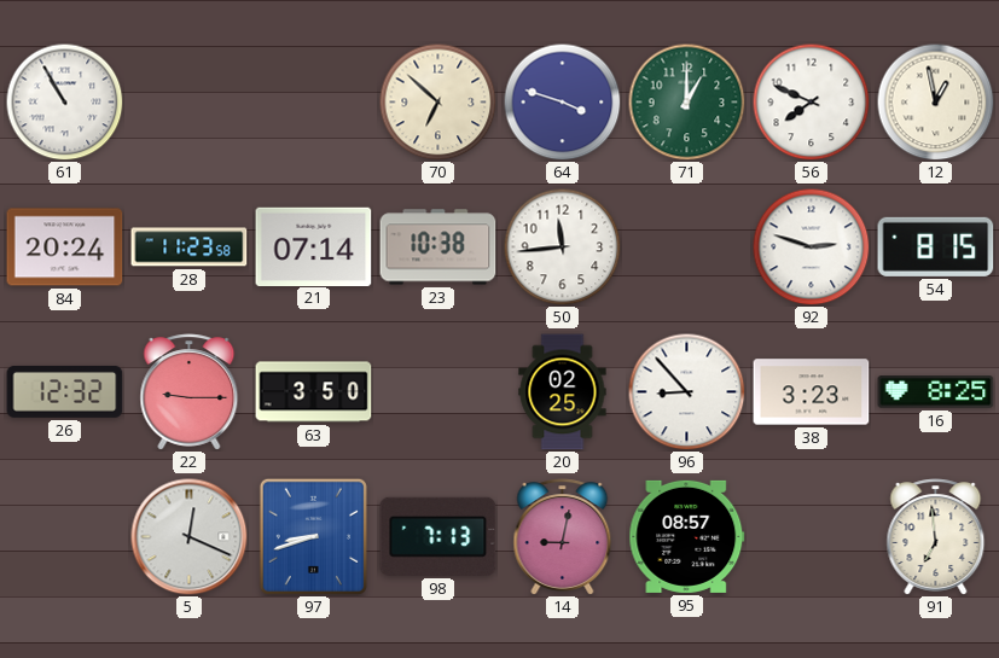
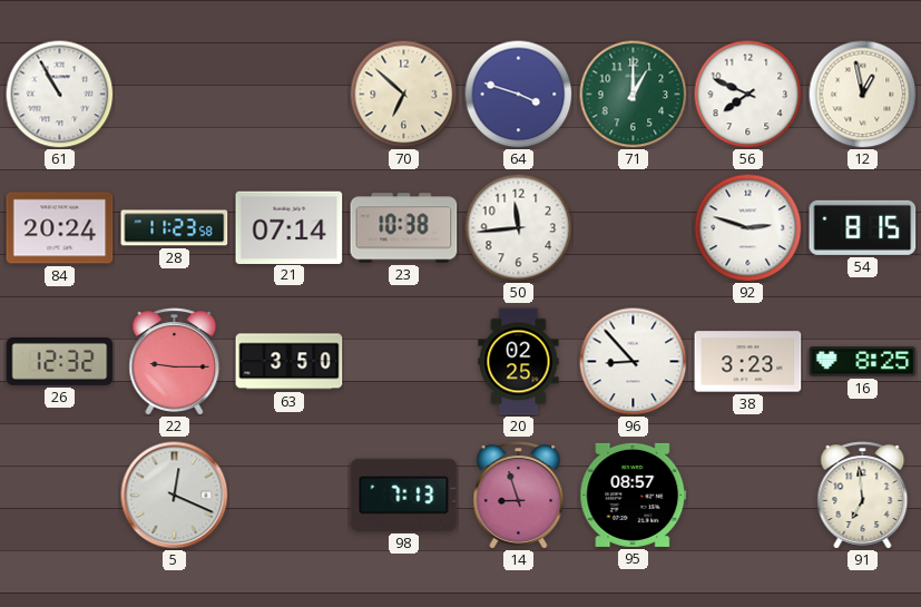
97: 8:42 -> none
14: 9:02 -> 8:57
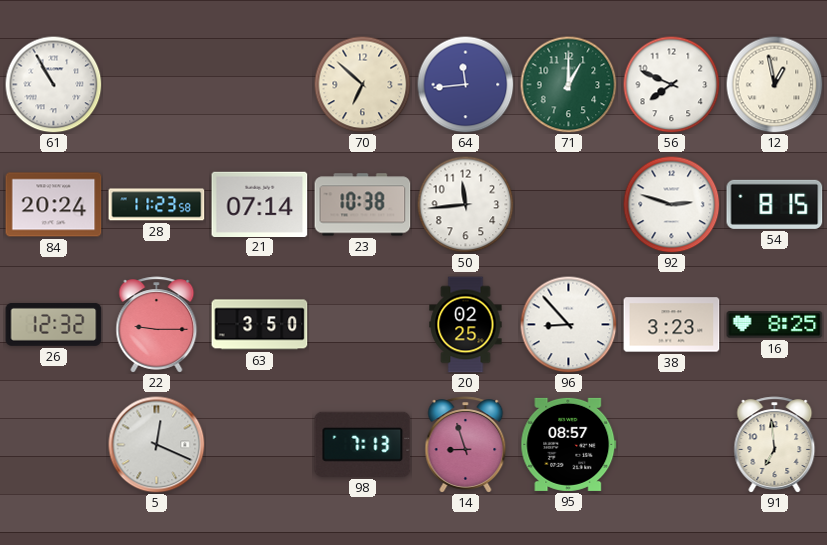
64: 3:48 -> 11:44
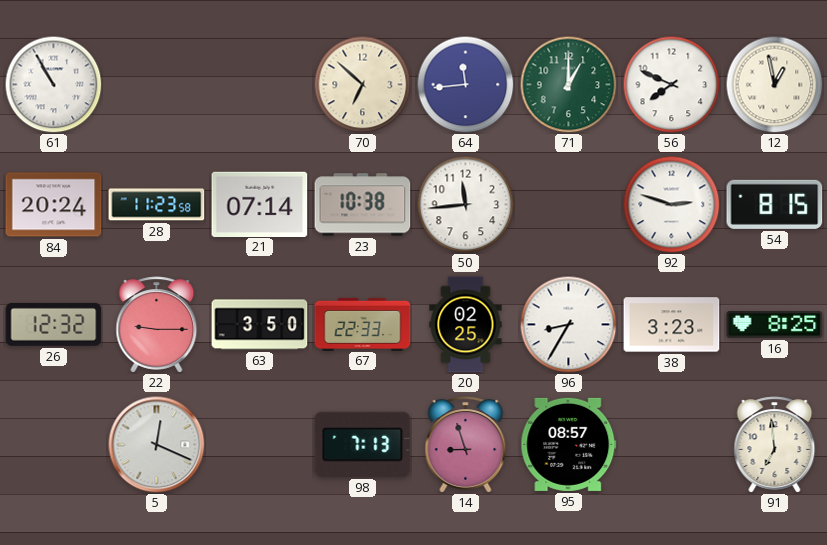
67: none -> 22:33
96: 8:53 -> 8:35
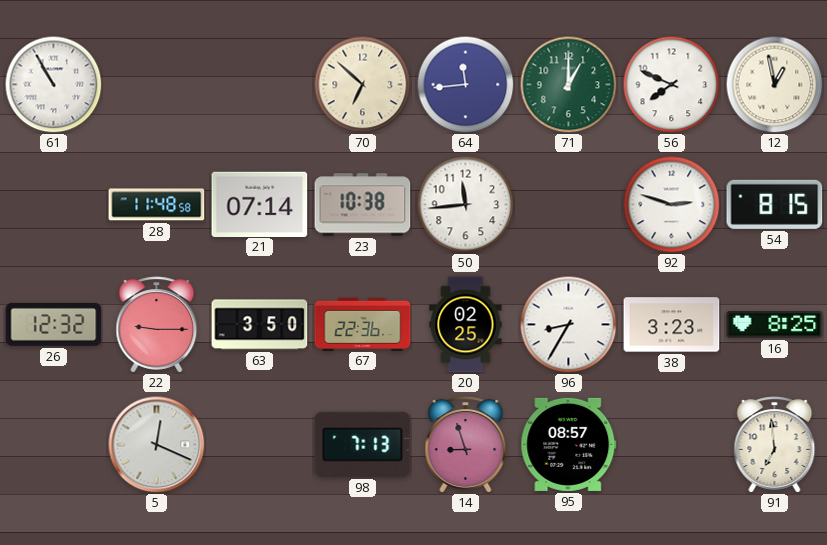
84: 20:24 -> none
28: 11:23 -> 11:48
67: 22:33 -> 22:36
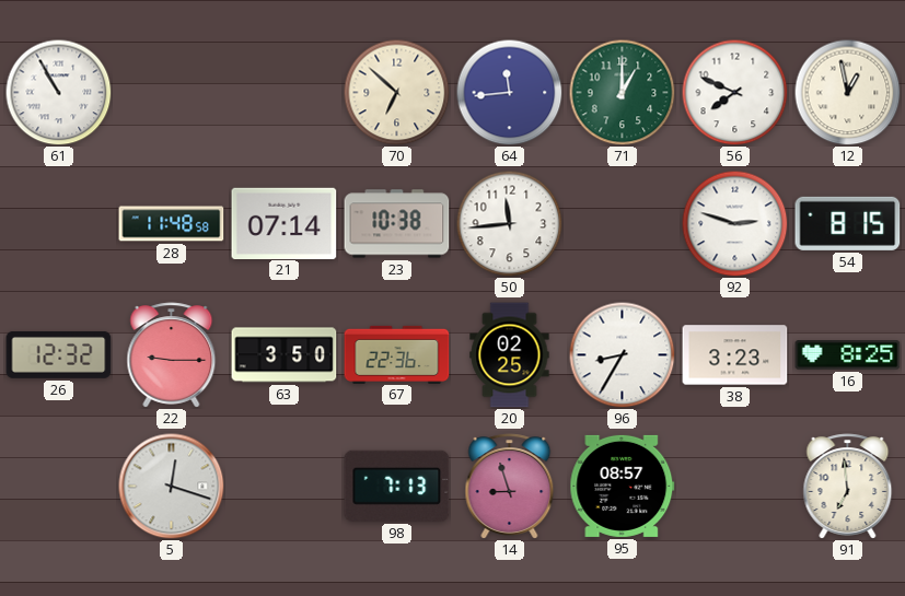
5: 12:19 -> 12:18
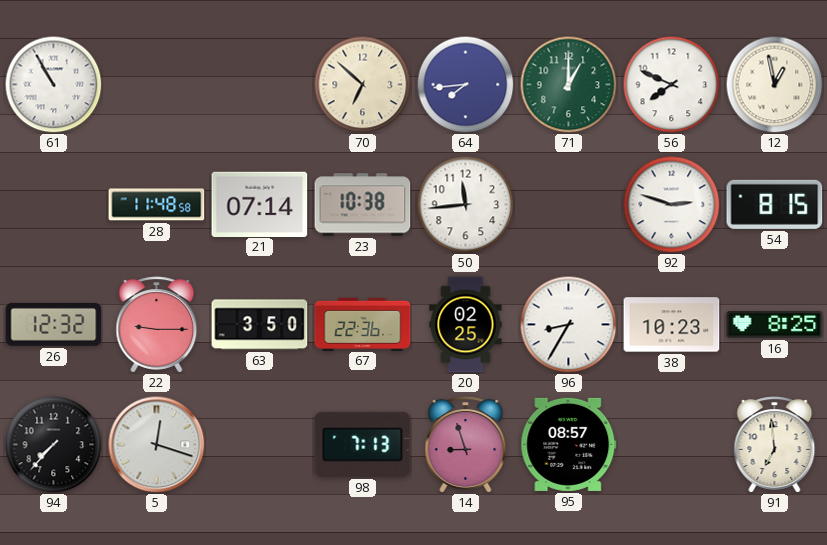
64: 11:44 -> 7:44
38: 3:23 -> 10:23
94: none -> 7:37
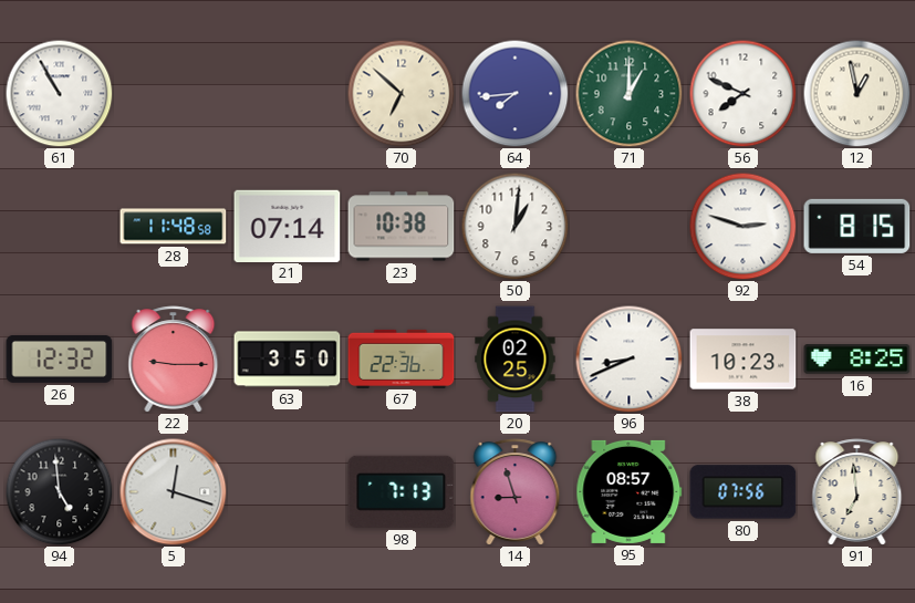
50: 11:44 -> 1:01
96: 8:35 -> 8:41
94: 7:37 -> 4:59
80: none -> 07:56
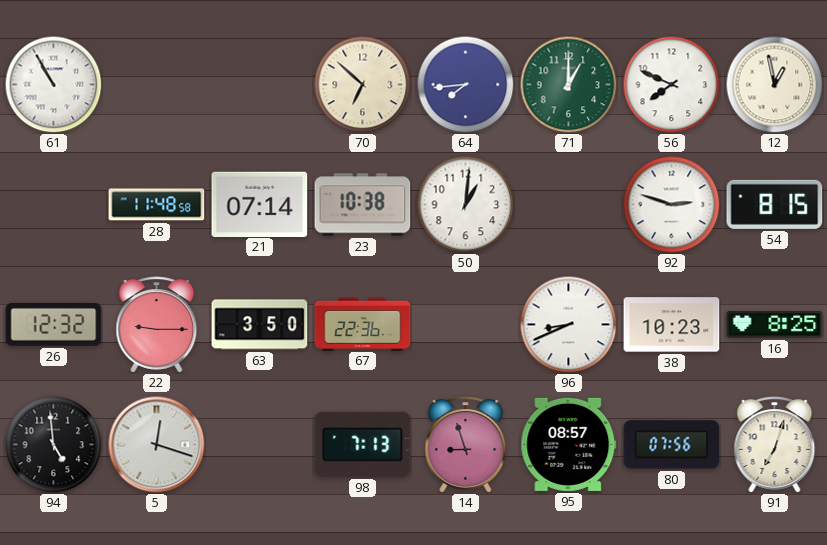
20: 02:25 -> none
91: 6:59 -> 7:03
